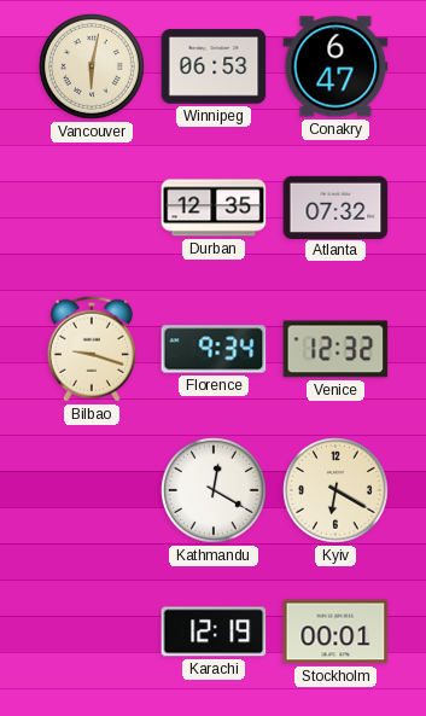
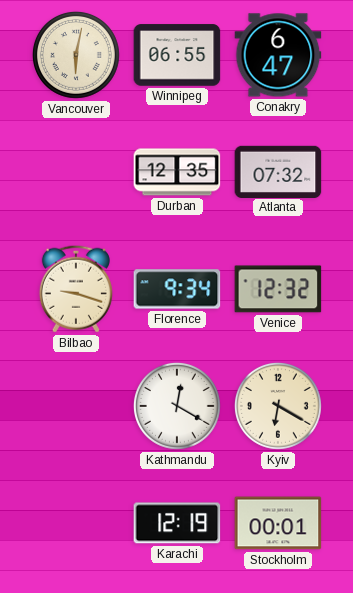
Winnipeg: 06:53 -> 06:55
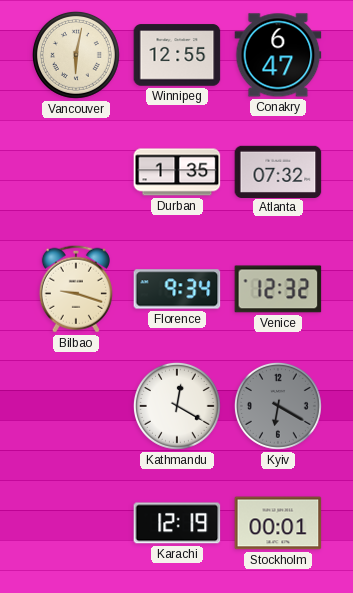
Winnipeg: 06:55 -> 12:55
Durban: 12:35 -> 1:35
Kyiv dial: cream -> grey
